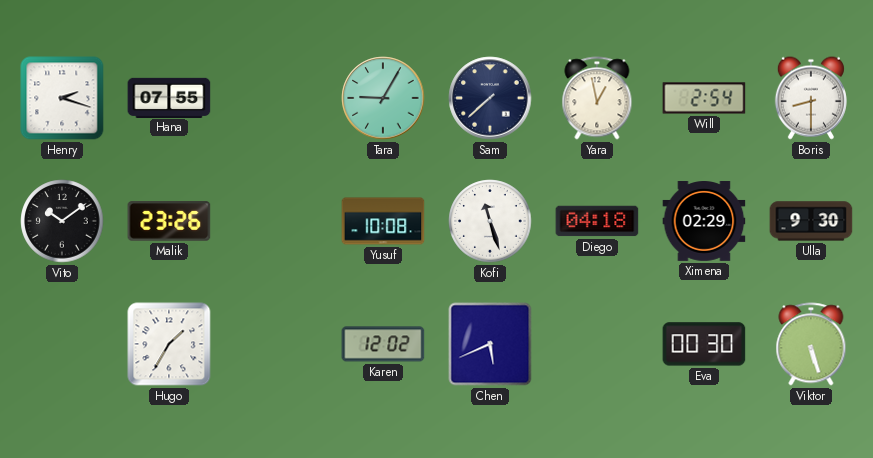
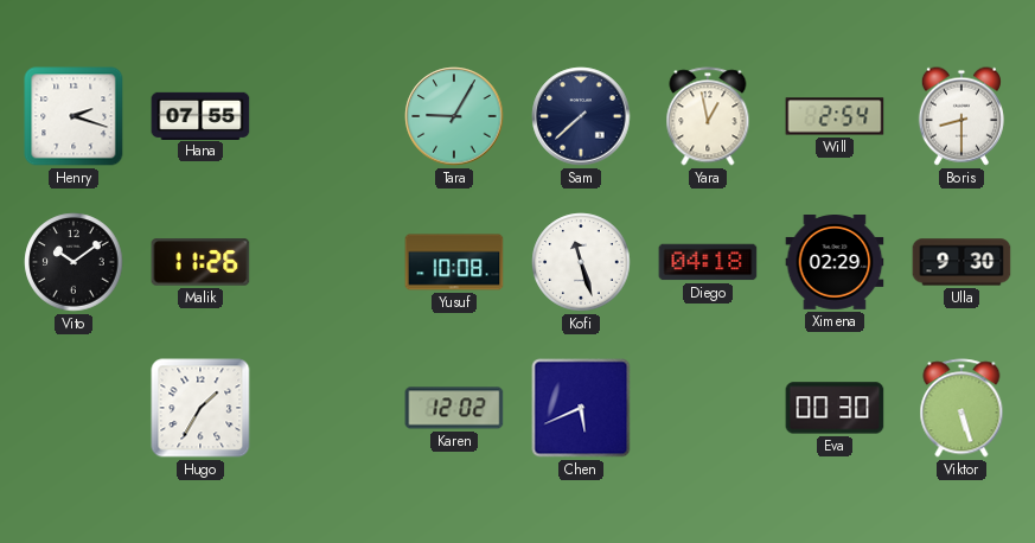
Malik: 23:26 -> 11:26
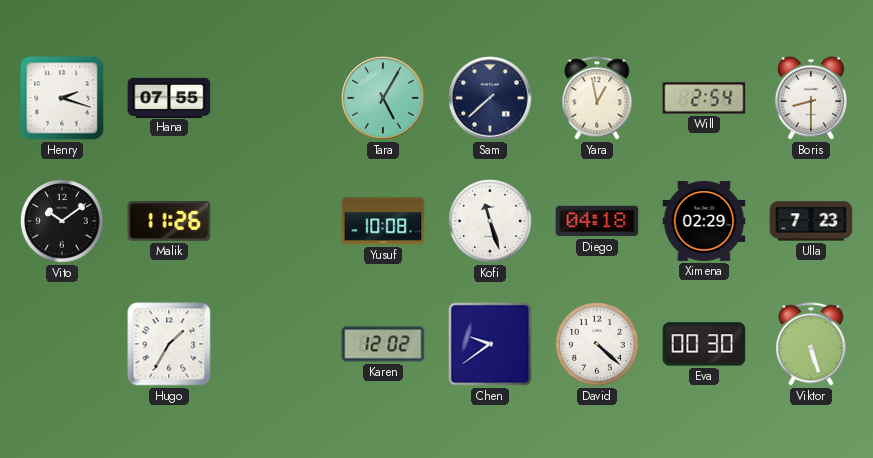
Tara: 9:05 -> 5:05
Ulla: 9:30 -> 7:23
Chen: 5:41 -> 9:39
David: none -> 4:22
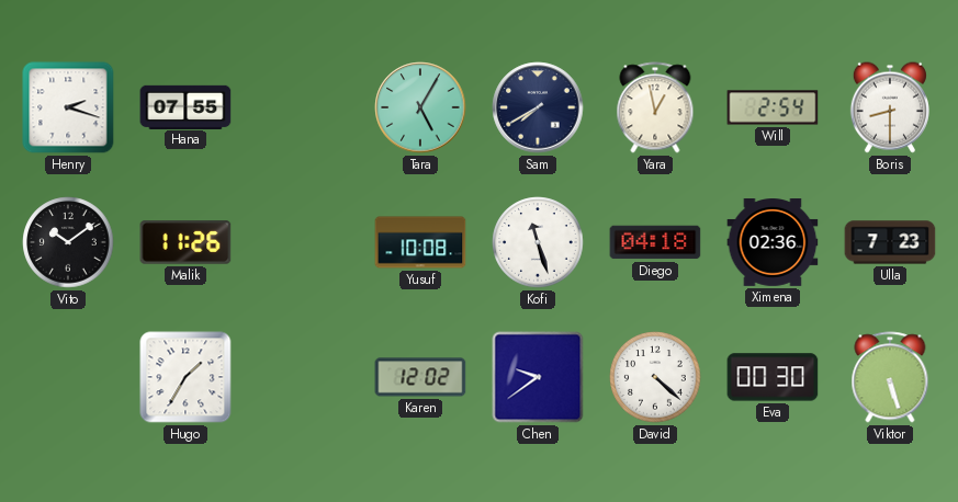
Sam: 7:38 -> 7:40
Ximena: 02:29 -> 02:36
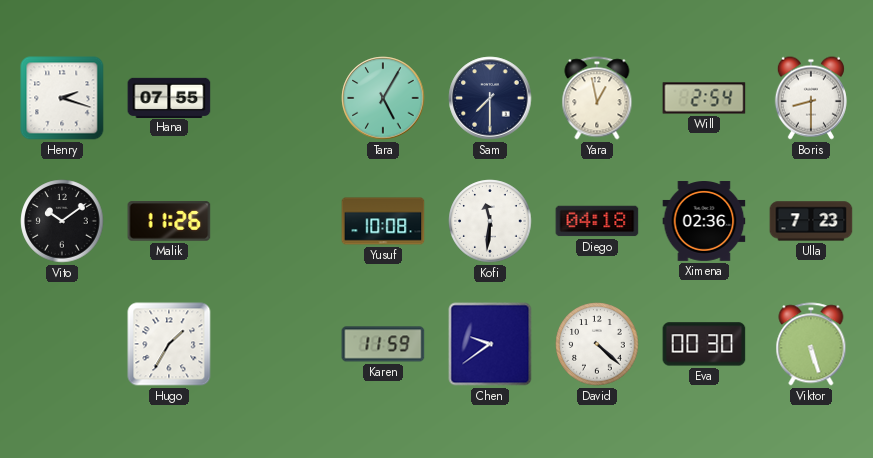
Sam: 7:40 -> 7:30
Kofi: 11:27 -> 11:31
Karen: 12:02 -> 11:59
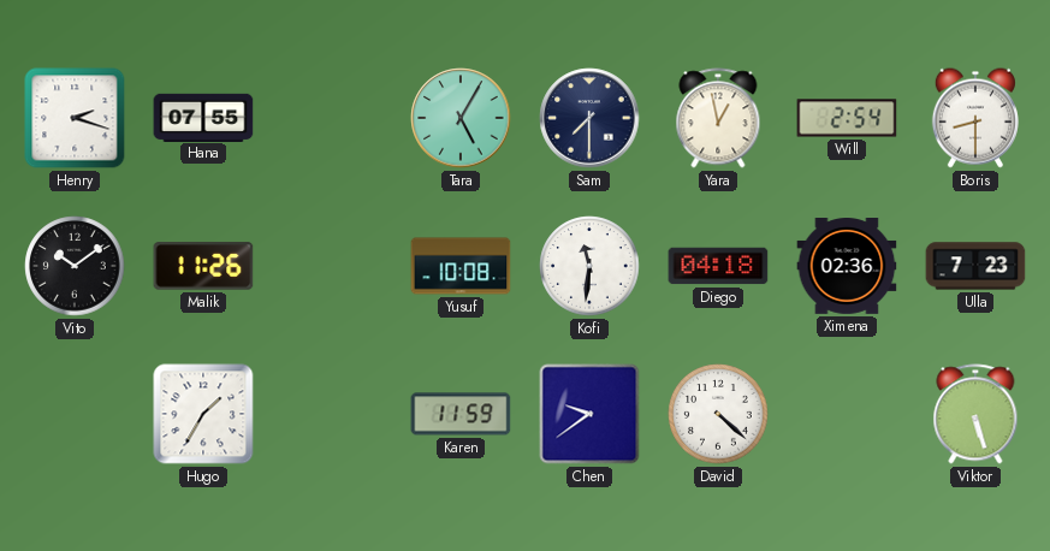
Eva: 00:30 -> none
